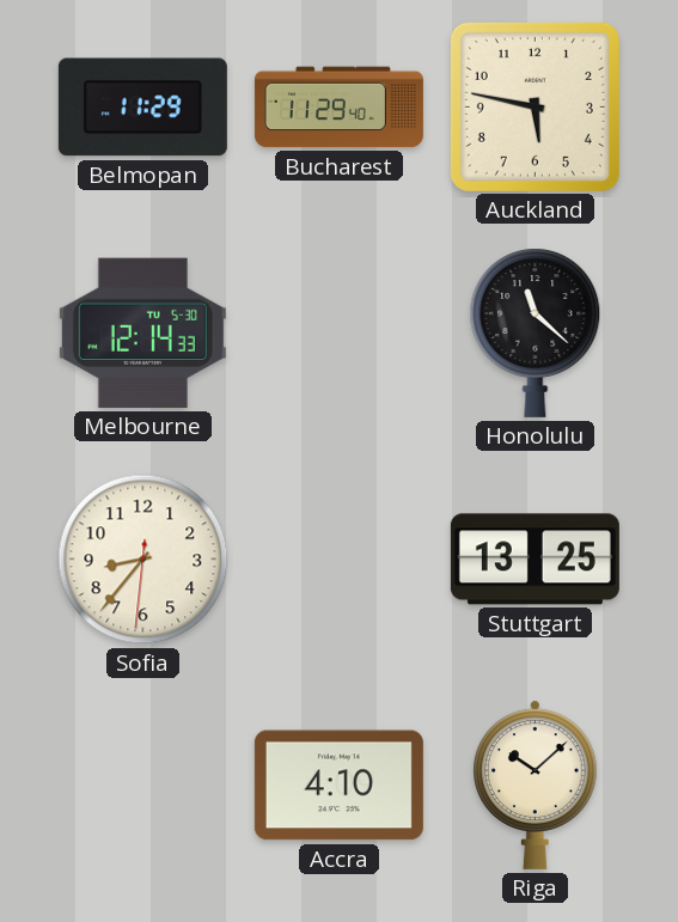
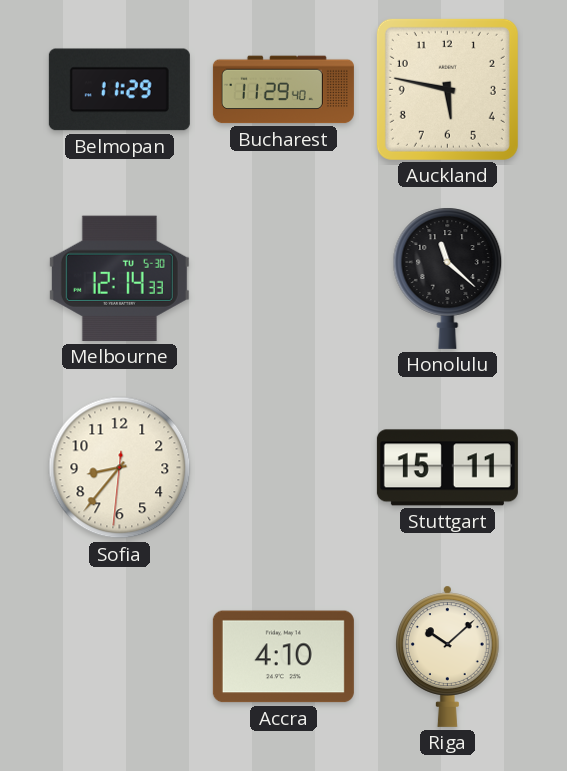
Stuttgart: 13:25 -> 15:11
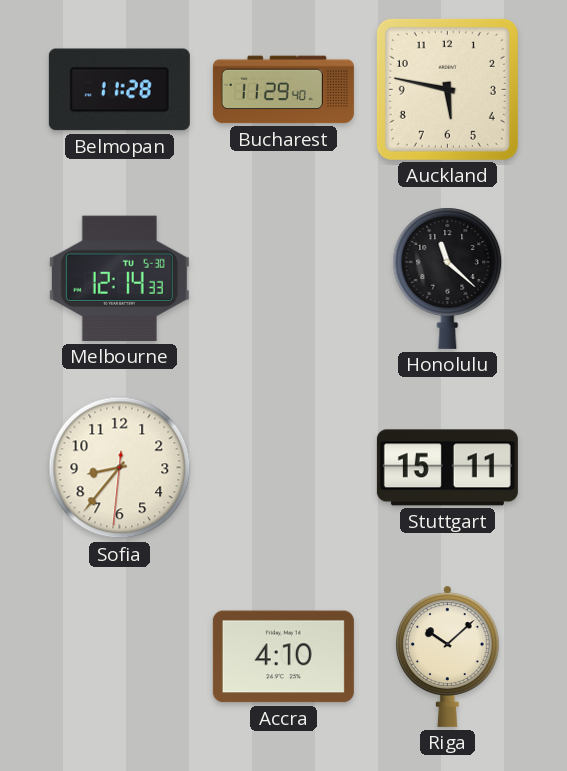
Belmopan: 11:29 -> 11:28
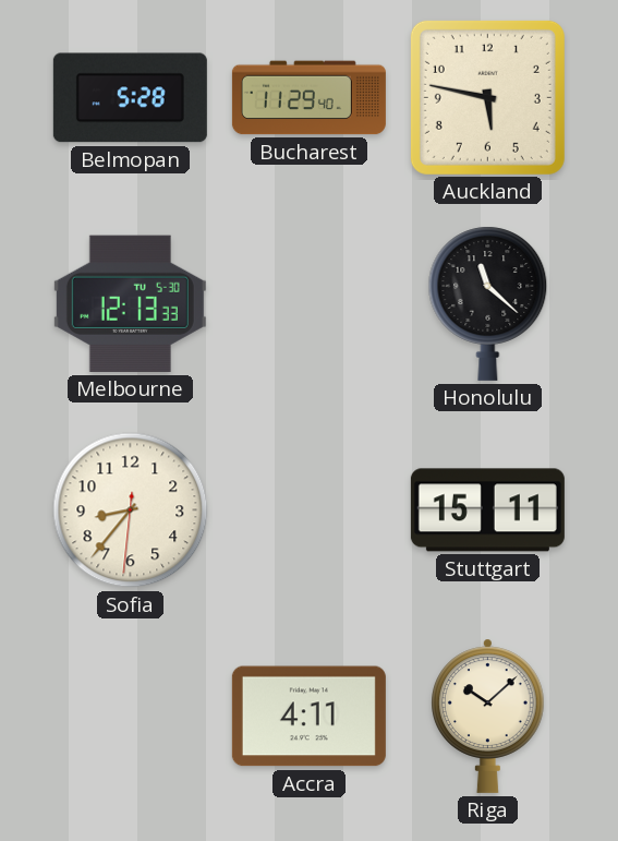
Belmopan: 11:28 -> 5:28
Melbourne: 12:14 -> 12:13
Accra: 4:10 -> 4:11
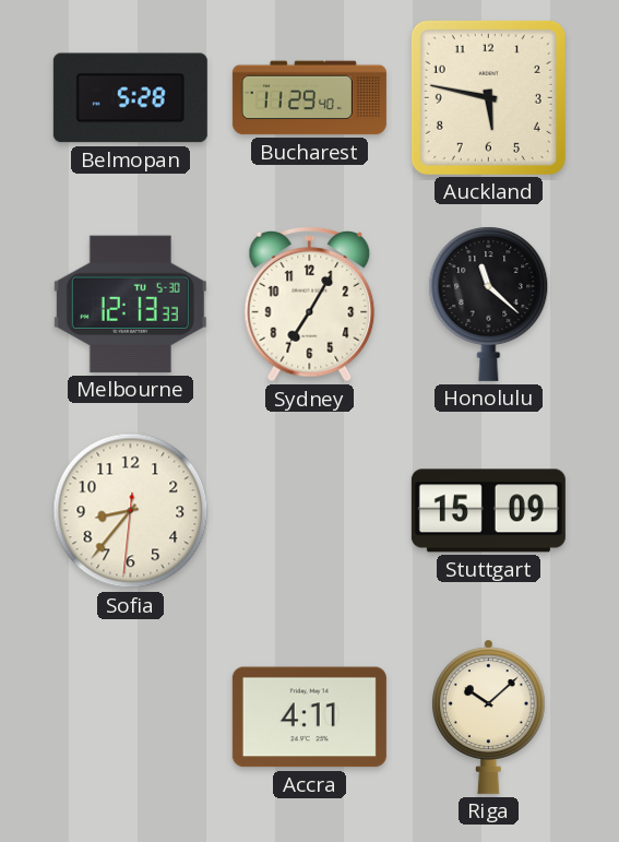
Sydney: none -> 7:05
Stuttgart: 15:11 -> 15:09
